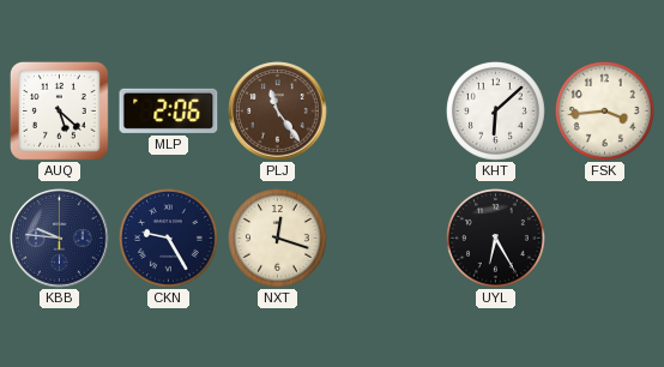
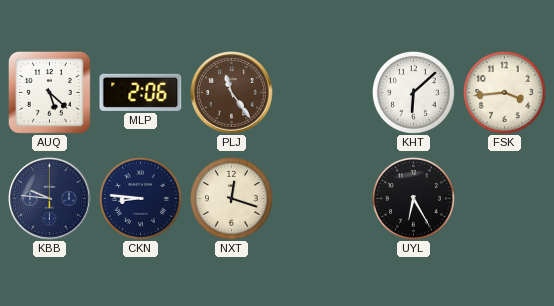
CKN: 9:25 -> 8:46
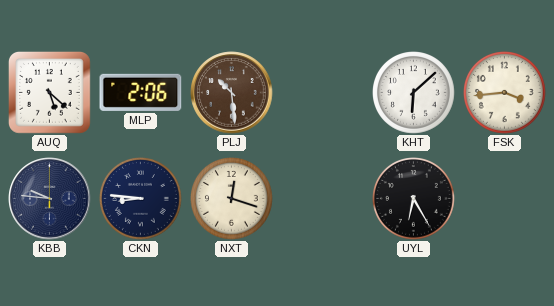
PLJ: 11:24 -> 10:29
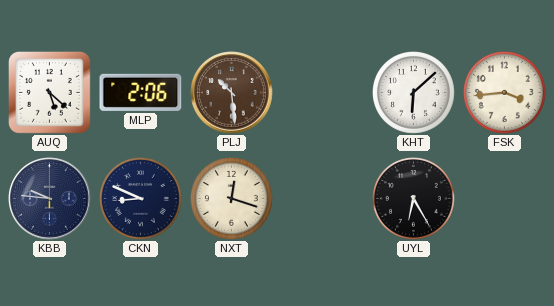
CKN: 8:46 -> 8:49
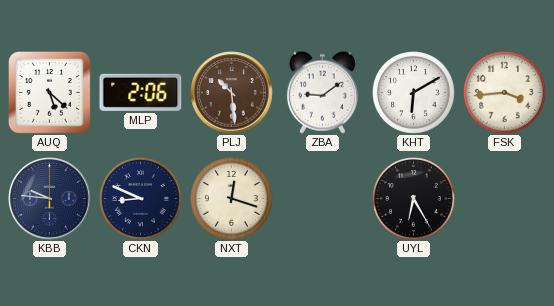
ZBA: none -> 9:09
KHT: 6:08 -> 6:10
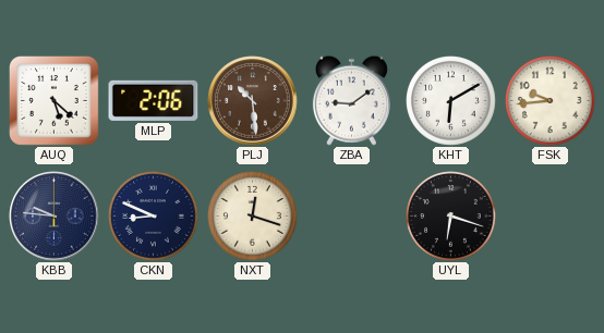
FSK: 3:44 -> 9:44
UYL: 6:25 -> 6:18
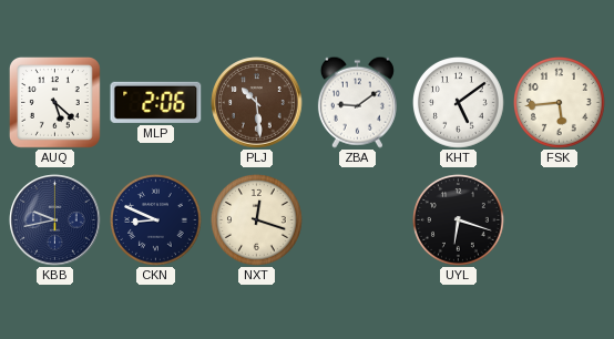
KHT: 6:10 -> 5:09
FSK: 9:44 -> 5:44
KBB: 9:46 -> 9:43
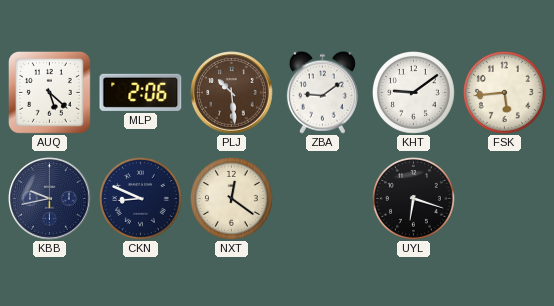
KHT: 5:09 -> 9:09
NXT: 12:18 -> 12:21
